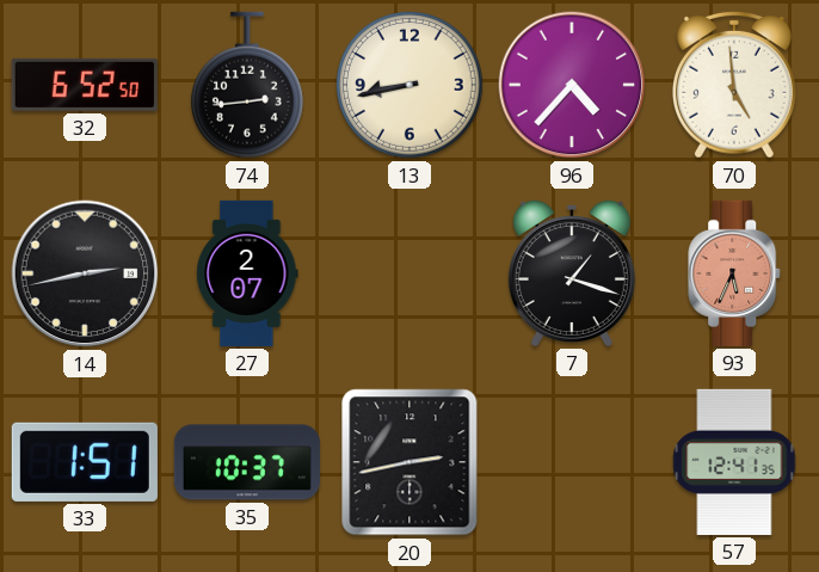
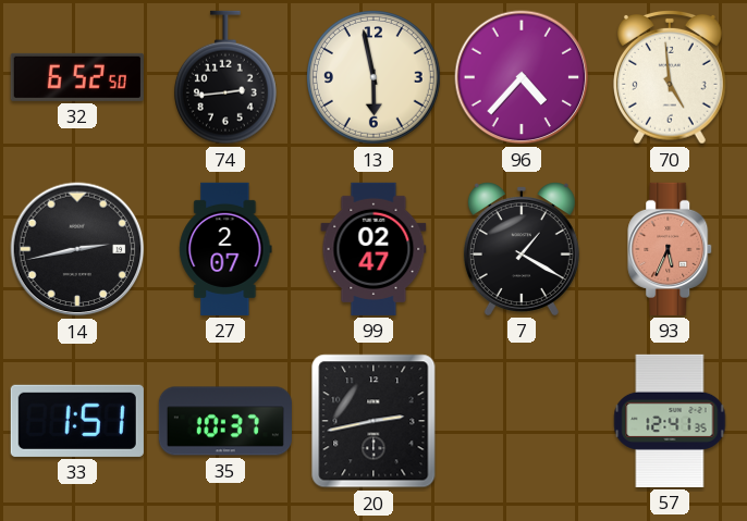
13: 8:43 -> 5:58
99: none -> 02:47
7: 1:18 -> 1:20
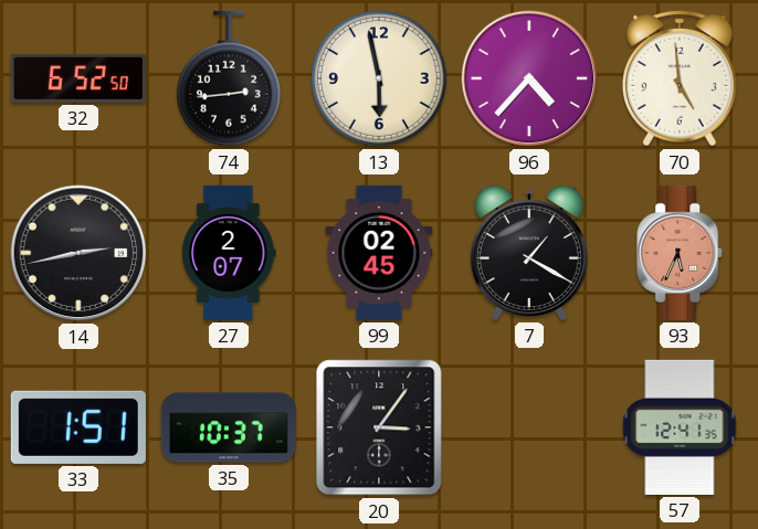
99: 02:47 -> 02:45
20: 2:43 -> 3:06
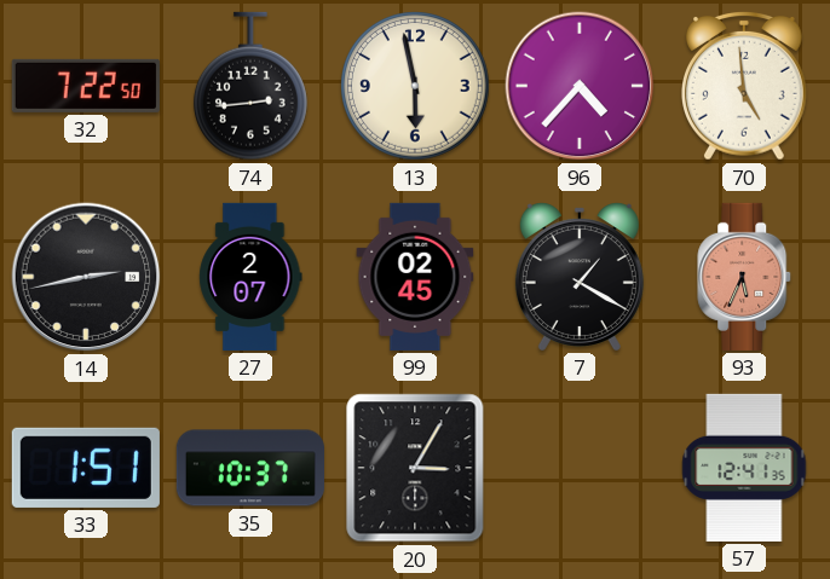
32: 6:52 -> 7:22
20: 3:06 -> 3:05
